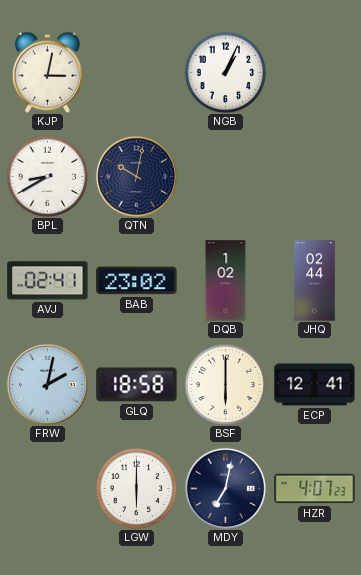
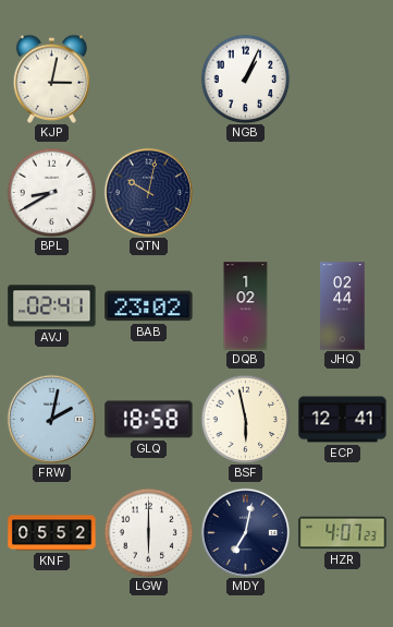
BSF: 6:00 -> 5:58
KNF: none -> 05:52
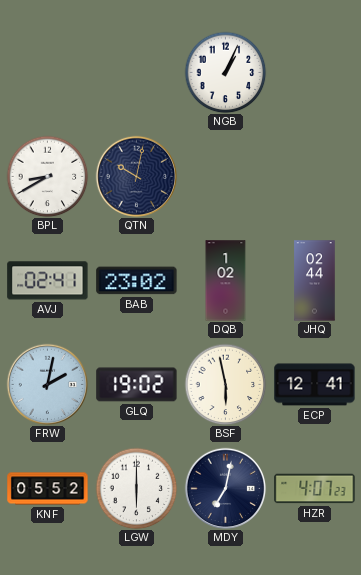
KJP: 3:02 -> none
GLQ: 18:58 -> 19:02
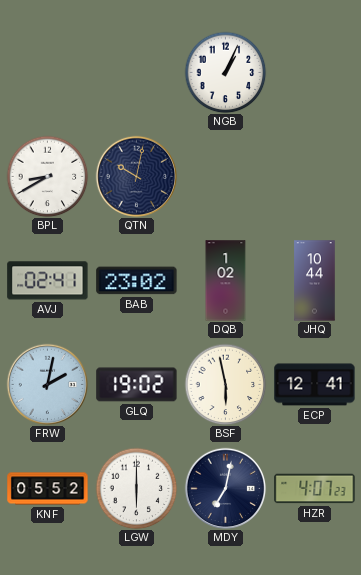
JHQ: 02:44 -> 10:44
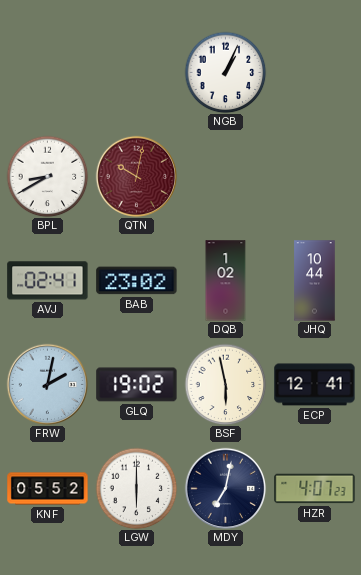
QTN dial: navy -> burgundy
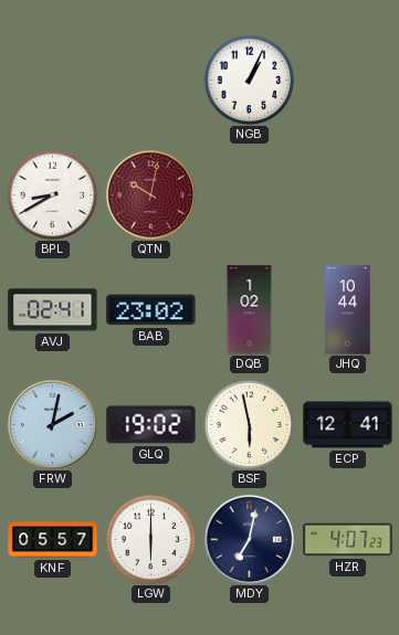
KNF: 05:52 -> 05:57
